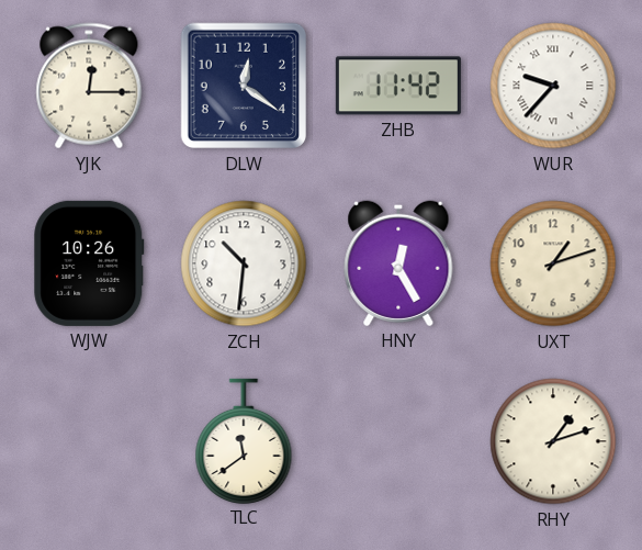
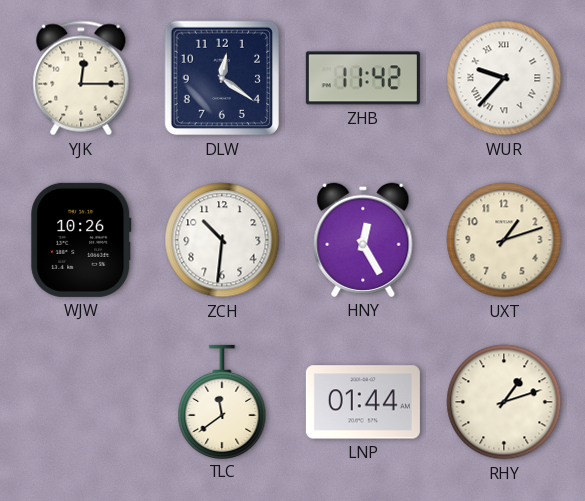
LNP: none -> 01:44
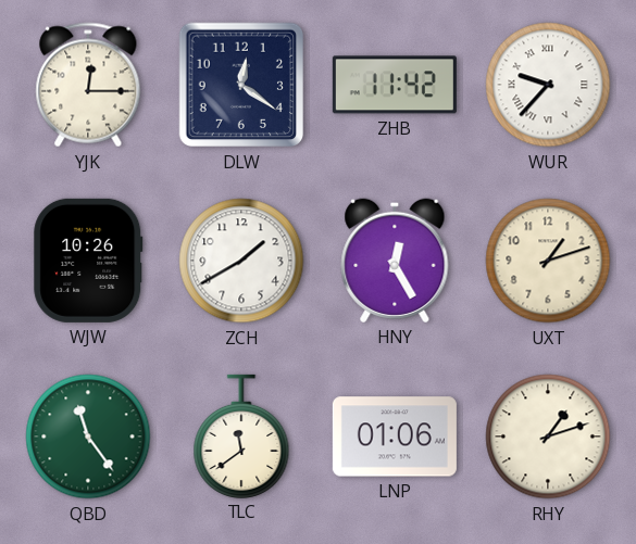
ZCH: 10:31 -> 1:40
QBD: none -> 11:24
LNP: 01:44 -> 01:06
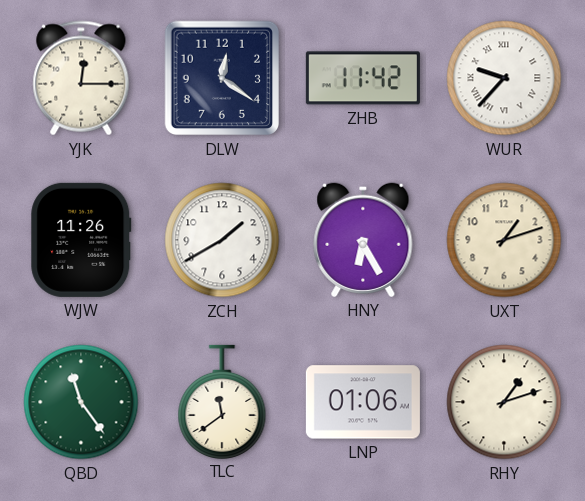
WJW: 10:26 -> 11:26
HNY: 12:25 -> 6:25
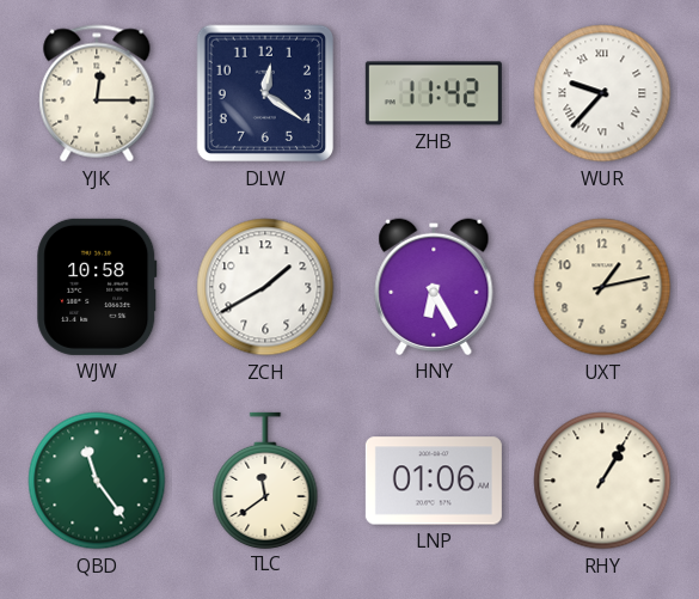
WJW: 11:26 -> 10:58
UXT: 1:12 -> 1:13
RHY: 1:12 -> 1:05
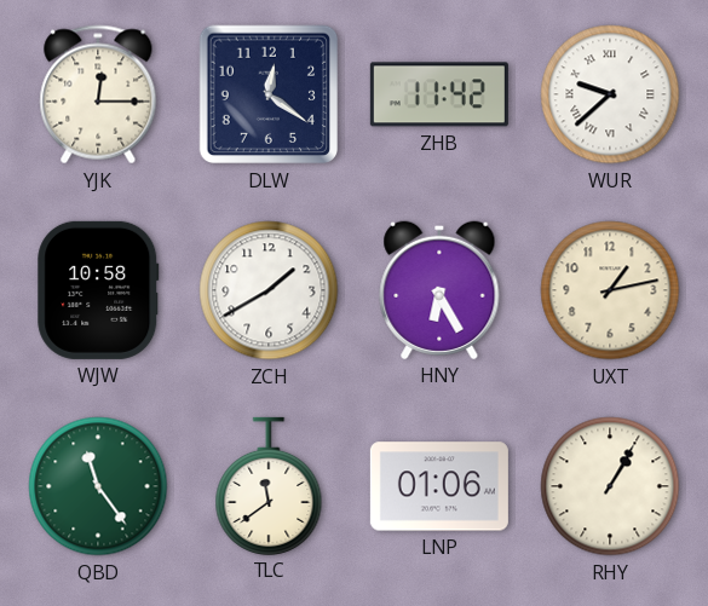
WUR: 9:37 -> 9:38
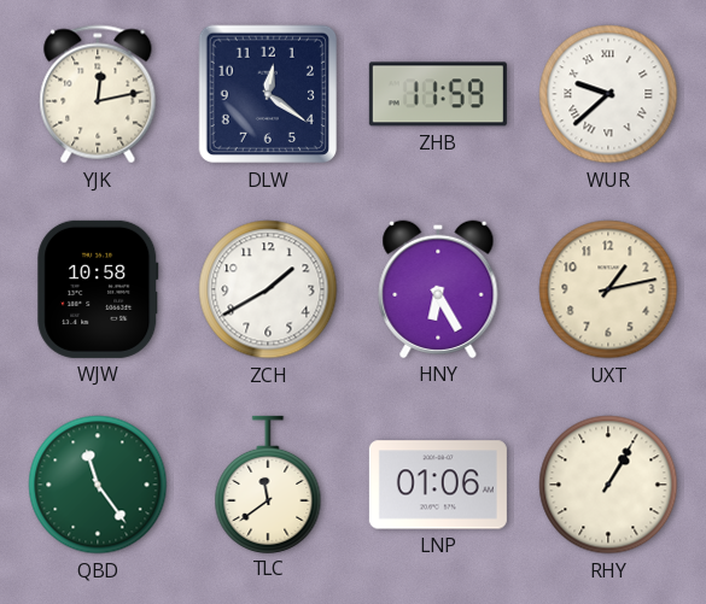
YJK: 12:15 -> 12:13
ZHB: 11:42 -> 11:59
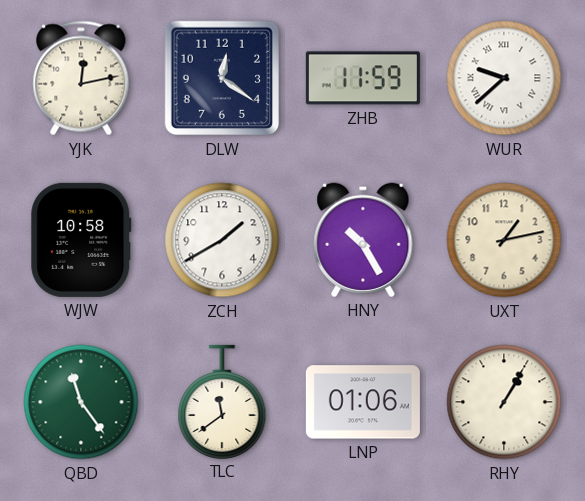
HNY: 6:25 -> 10:25
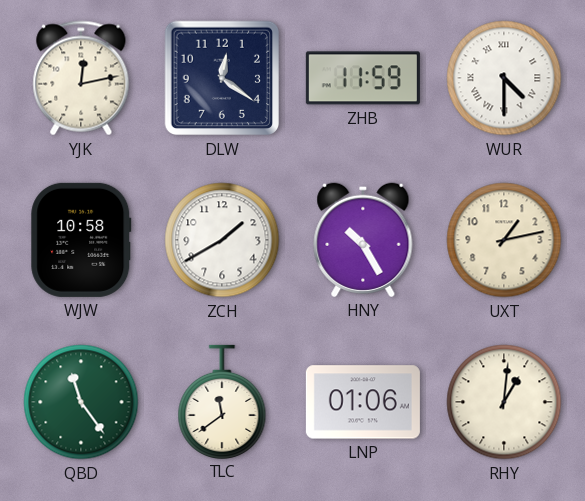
WUR: 9:38 -> 4:30
RHY: 1:05 -> 1:01
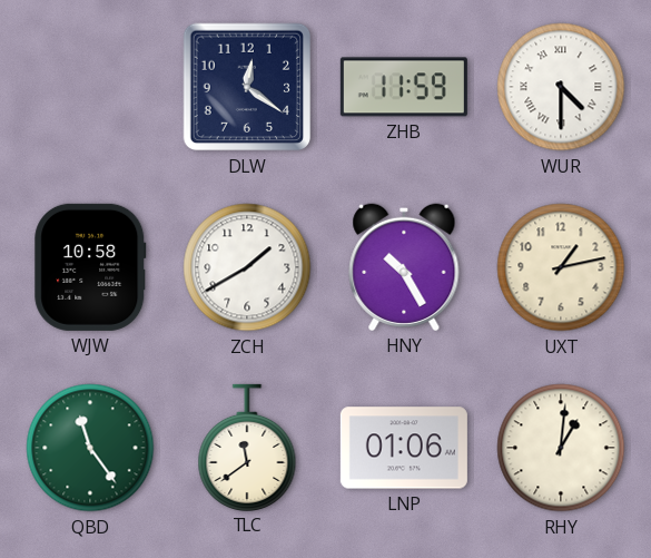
YJK: 12:13 -> none
